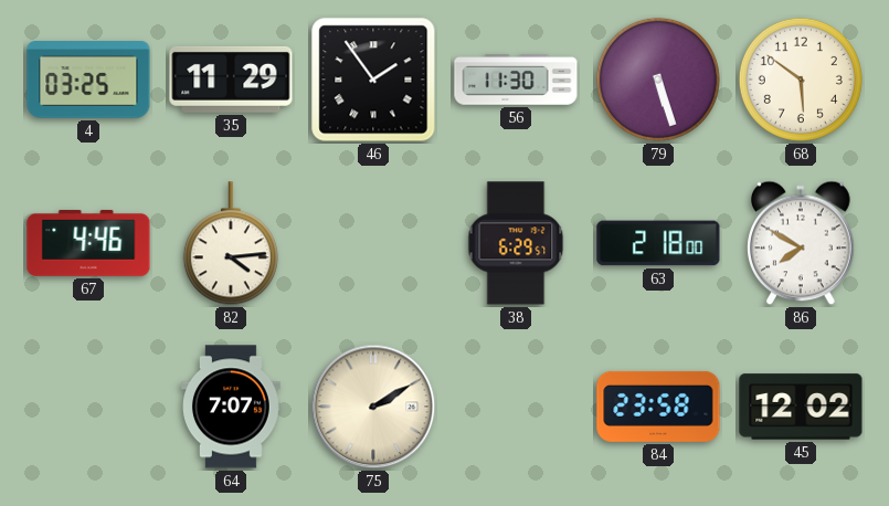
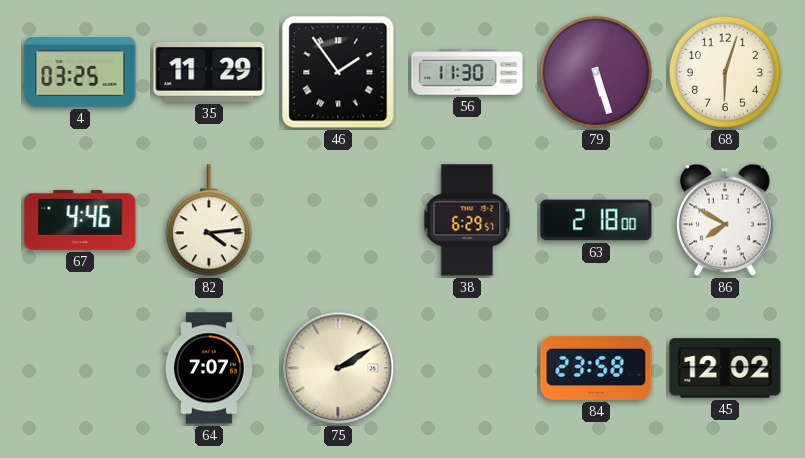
68: 5:51 -> 6:03
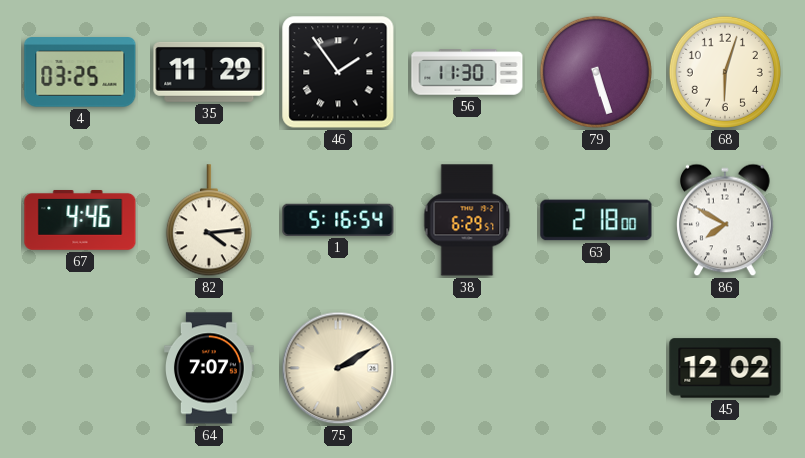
1: none -> 5:16
84: 23:58 -> none
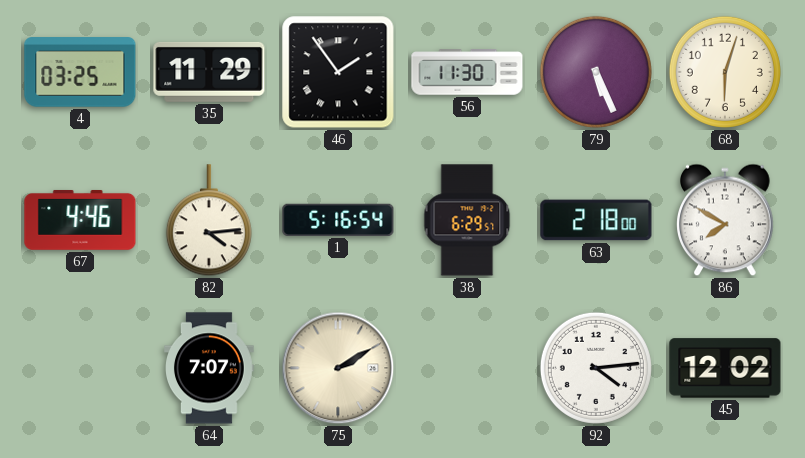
79: 5:27 -> 5:26
92: none -> 4:14
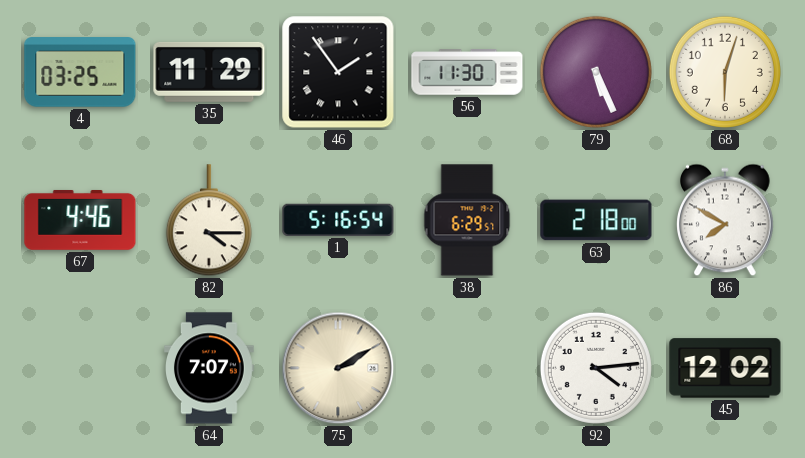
82: 4:14 -> 4:15
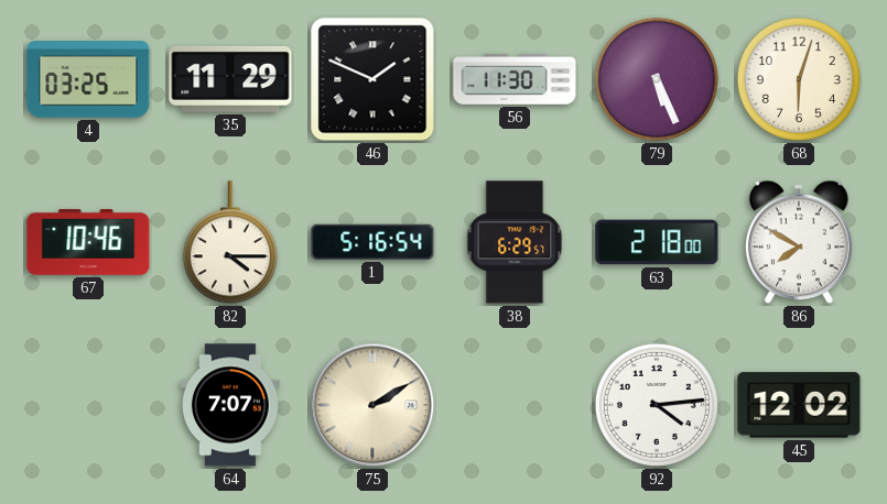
46: 1:54 -> 1:49
67: 4:46 -> 10:46
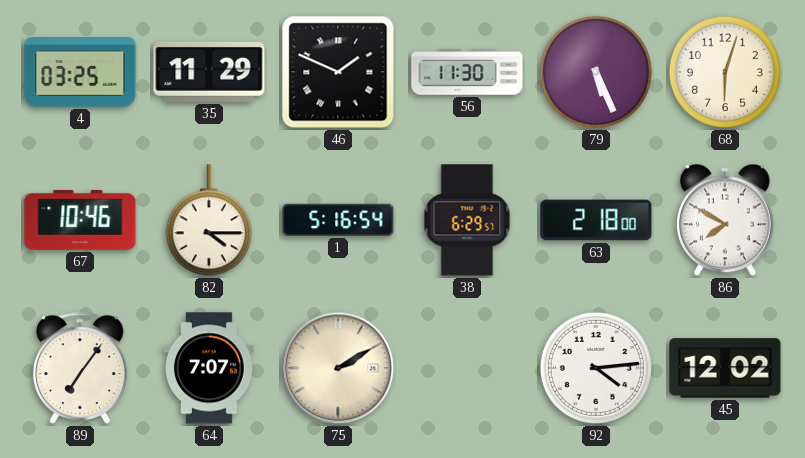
89: none -> 7:06
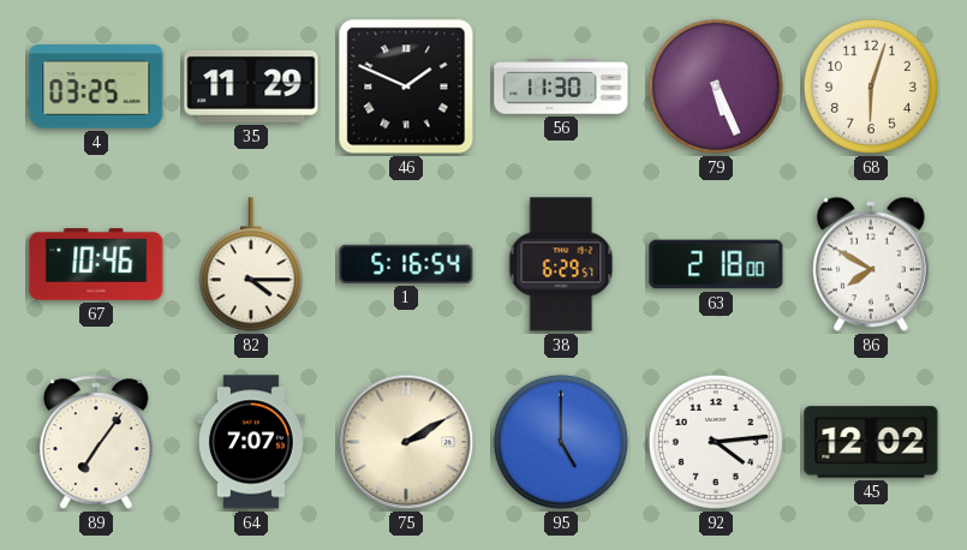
95: none -> 5:00
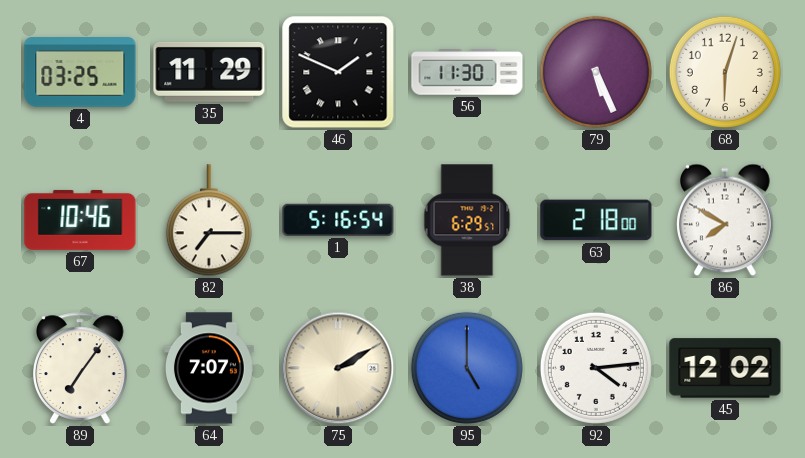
82: 4:15 -> 7:15
